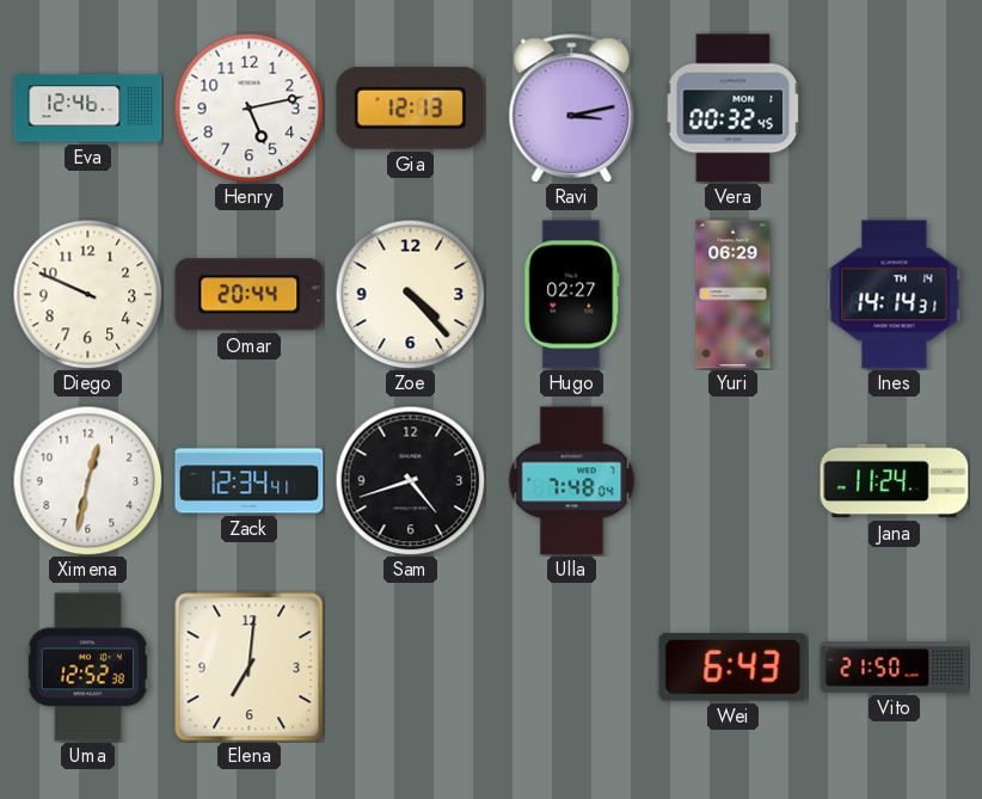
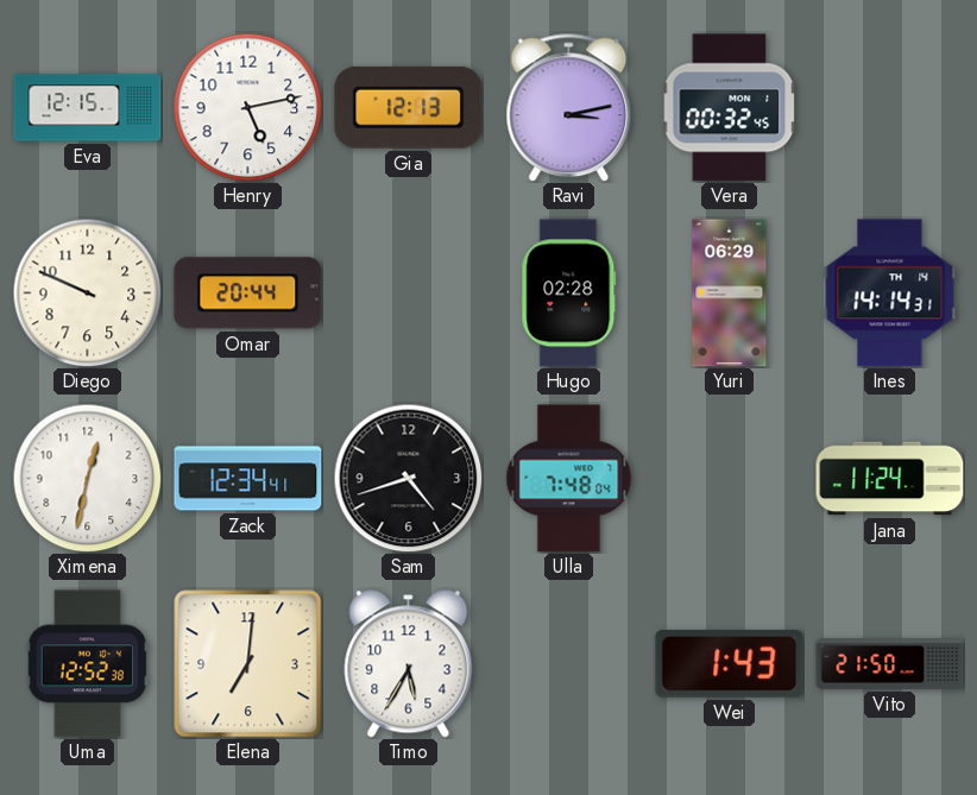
Eva: 12:46 -> 12:15
Zoe: 4:23 -> none
Hugo: 02:27 -> 02:28
Timo: none -> 5:35
Wei: 6:43 -> 1:43
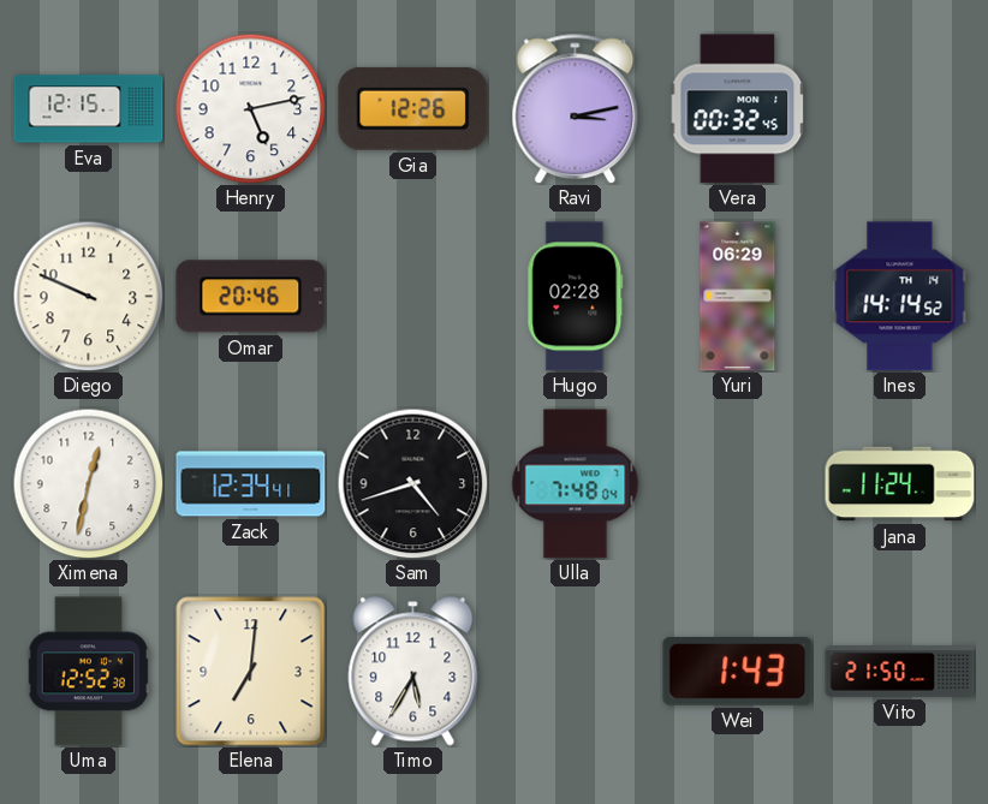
Gia: 12:13 -> 12:26
Omar: 20:44 -> 20:46
Ines: 14:14:31 -> 14:14:52
